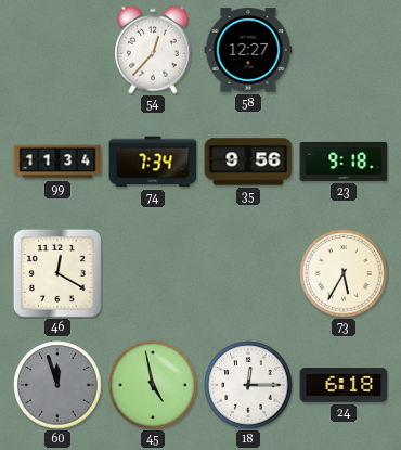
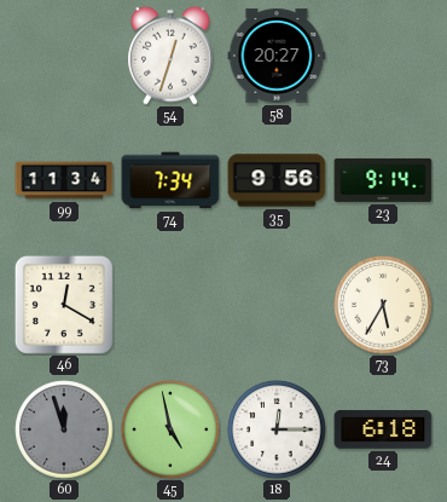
54: 12:37 -> 12:33
58: 12:27 -> 20:27
23: 9:18 -> 9:14
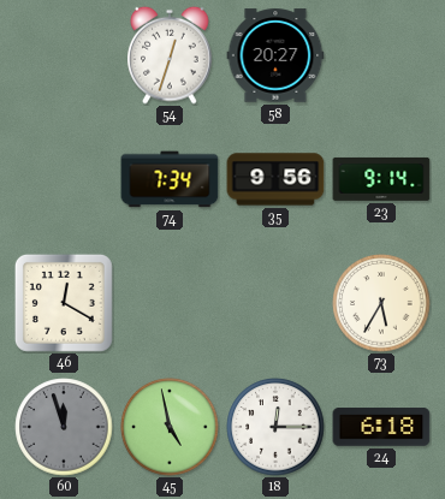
99: 11:34 -> none
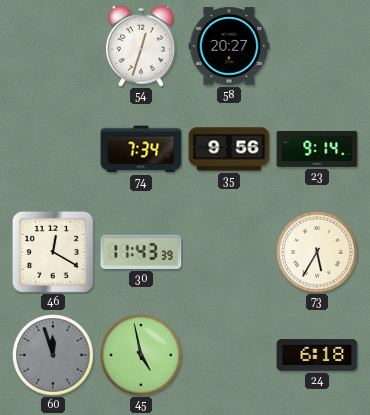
30: none -> 11:43
18: 12:15 -> none
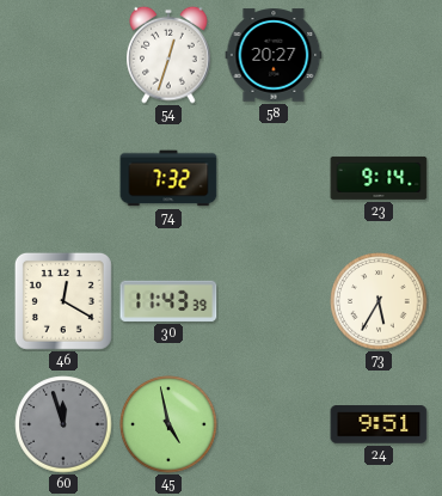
74: 7:34 -> 7:32
35: 9:56 -> none
24: 6:18 -> 9:51
